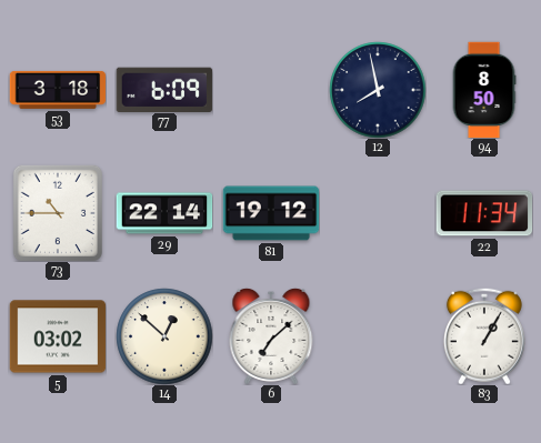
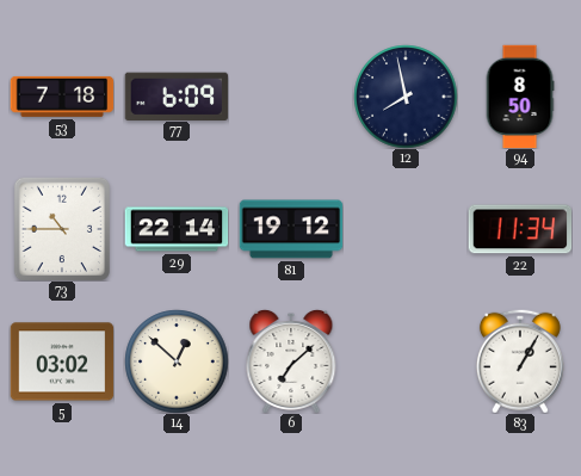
53: 3:18 -> 7:18
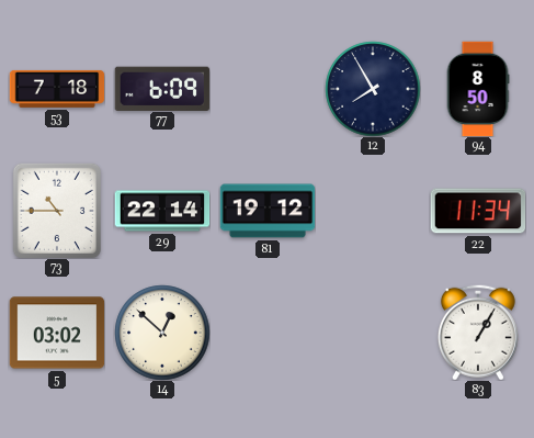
12: 7:58 -> 7:55
6: 7:08 -> none
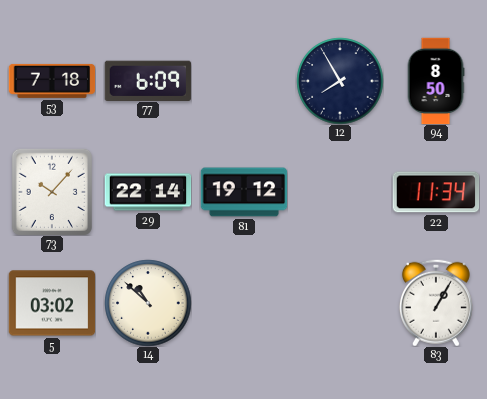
73: 10:45 -> 10:07
14: 12:52 -> 10:52
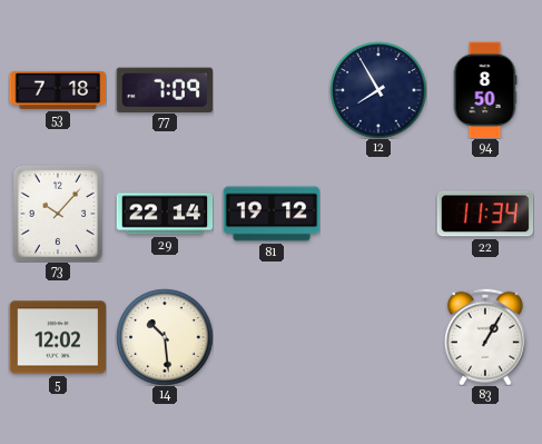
77: 6:09 -> 7:09
5: 03:02 -> 12:02
14: 10:52 -> 10:29
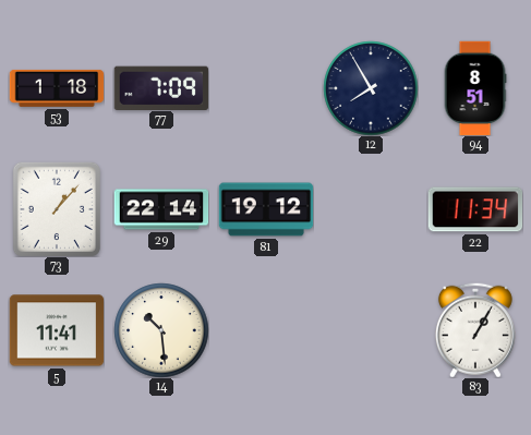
53: 7:18 -> 1:18
94: 8:50 -> 8:51
73: 10:07 -> 1:07
5: 12:02 -> 11:41
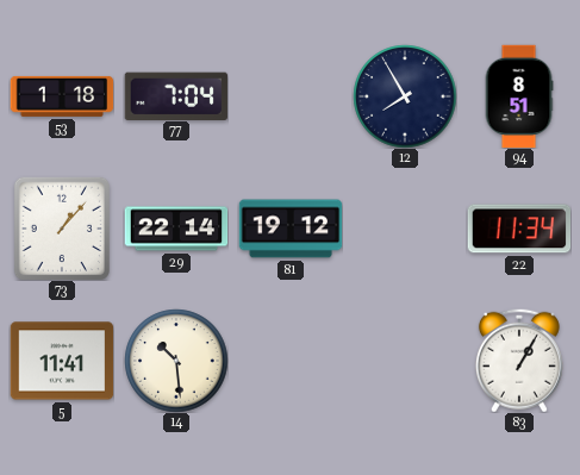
77: 7:09 -> 7:04
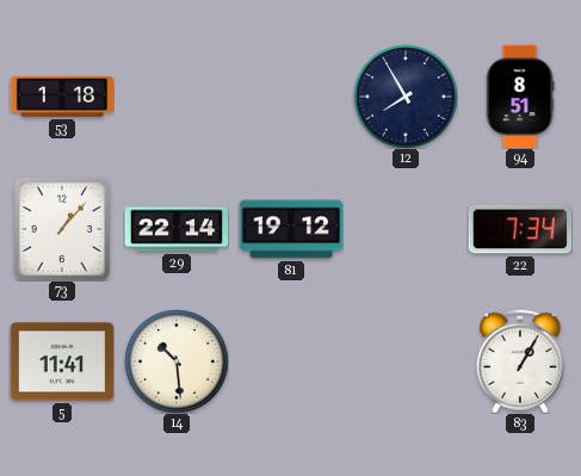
77: 7:04 -> none
22: 11:34 -> 7:34
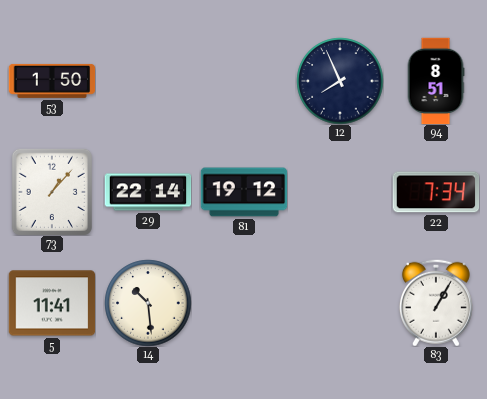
53: 1:18 -> 1:50
12: 7:55 -> 7:56
